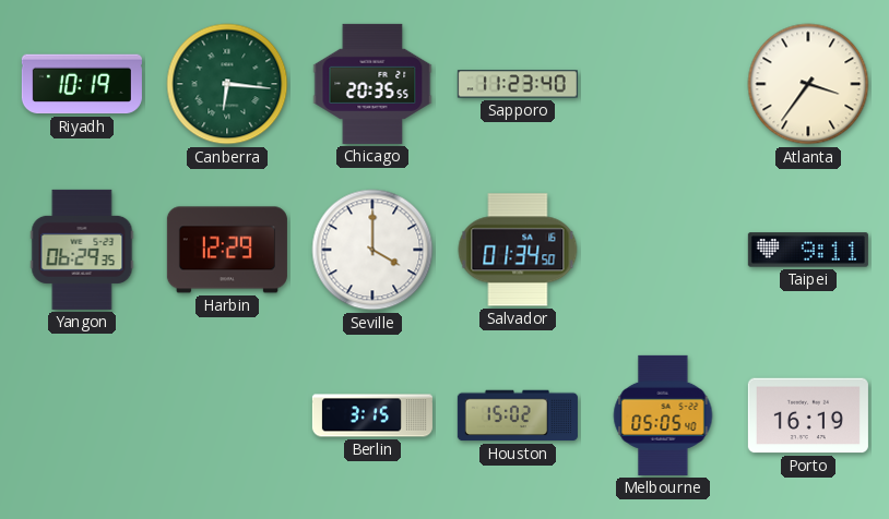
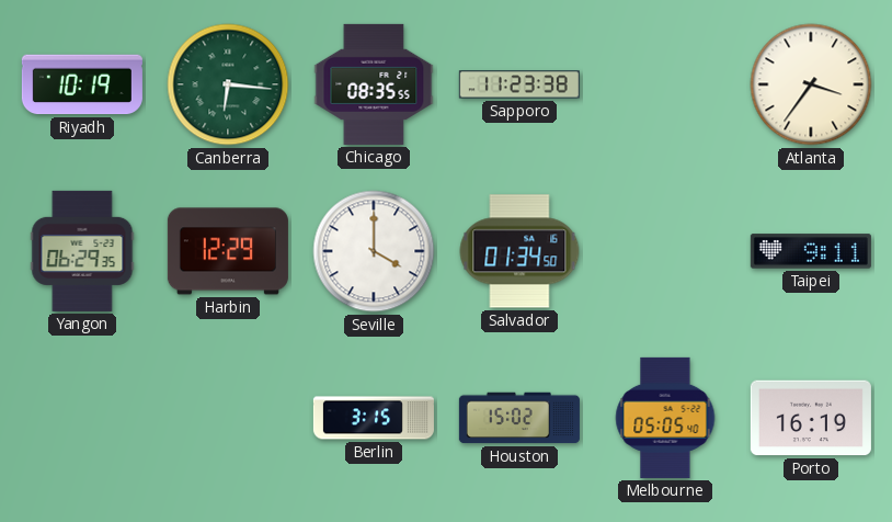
Chicago: 20:35 -> 08:35
Sapporo: 11:23:40 -> 11:23:38
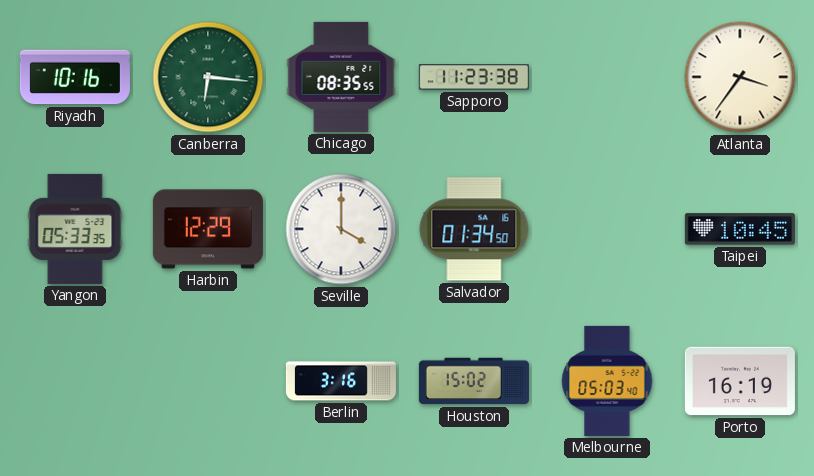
Riyadh: 10:19 -> 10:16
Yangon: 06:29 -> 05:33
Taipei: 9:11 -> 10:45
Berlin: 3:15 -> 3:16
Melbourne: 05:05 -> 05:03
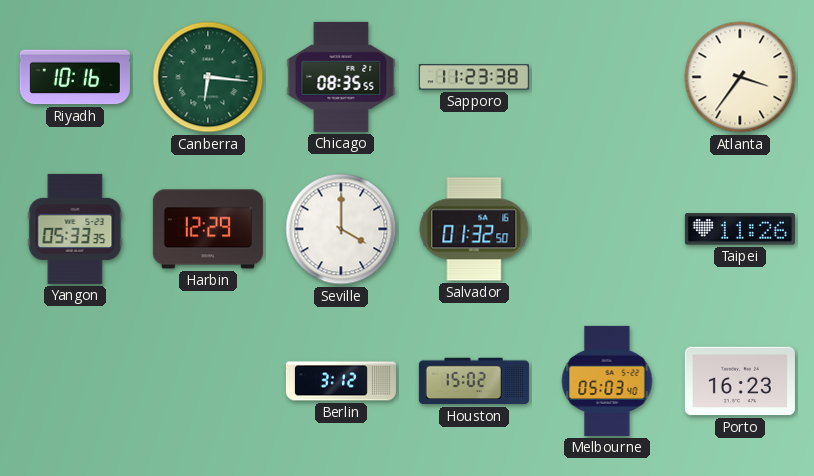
Salvador: 01:34 -> 01:32
Taipei: 10:45 -> 11:26
Berlin: 3:16 -> 3:12
Porto: 16:19 -> 16:23
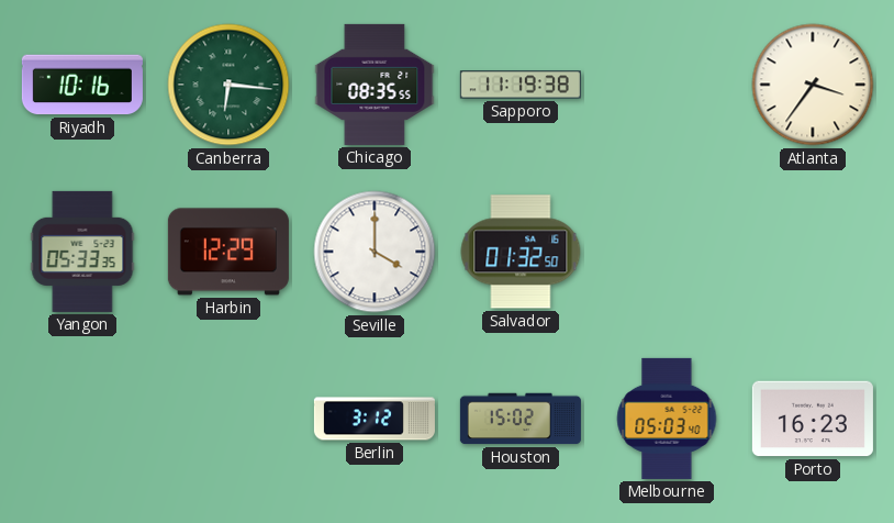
Sapporo: 11:23 -> 11:19
Taipei: 11:26 -> none
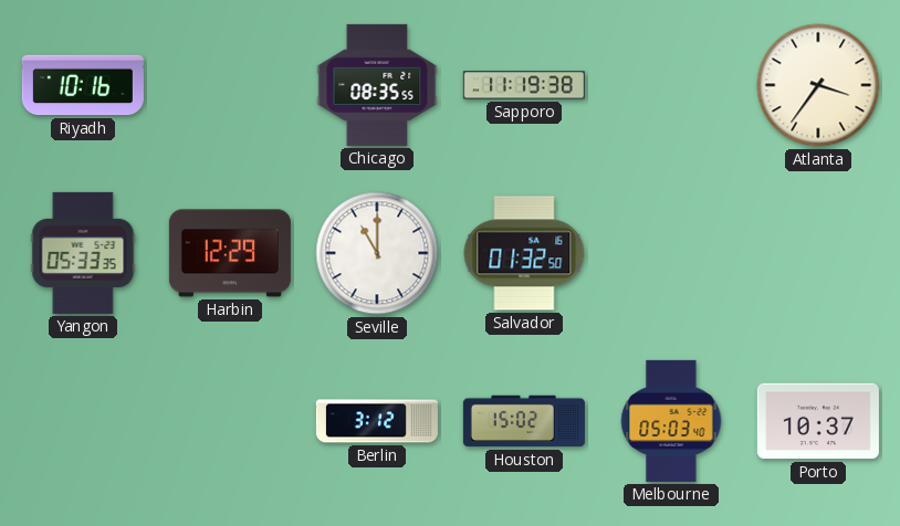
Canberra: 6:16 -> none
Seville: 4:00 -> 11:00
Porto: 16:23 -> 10:37
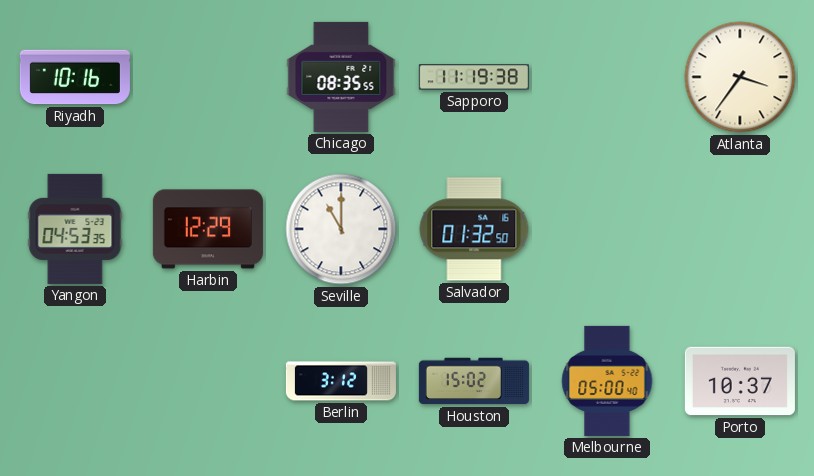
Yangon: 05:33 -> 04:53
Melbourne: 05:03 -> 05:00
